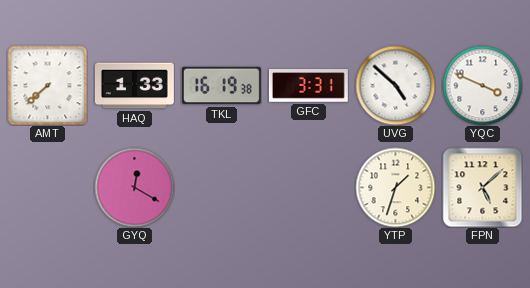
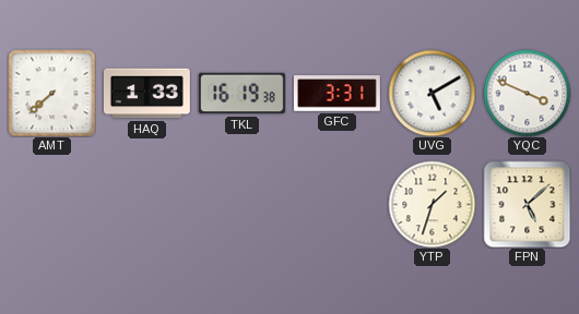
UVG: 4:52 -> 5:10
GYQ: 12:20 -> none
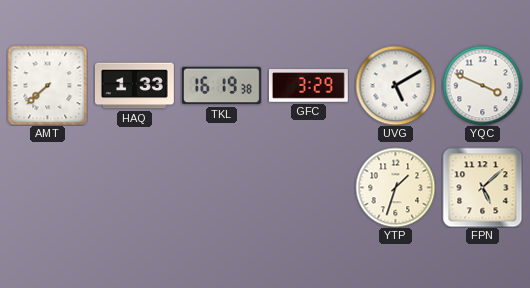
GFC: 3:31 -> 3:29
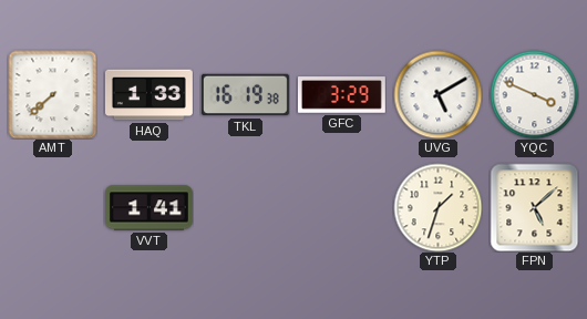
VVT: none -> 1:41
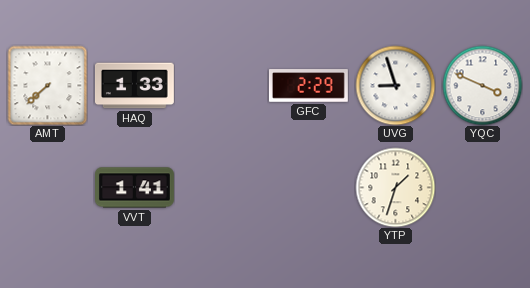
TKL: 16:19 -> none
GFC: 3:29 -> 2:29
UVG: 5:10 -> 8:57
FPN: 5:08 -> none
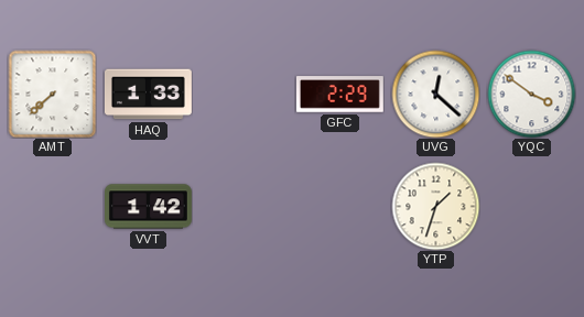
UVG: 8:57 -> 12:22
YQC: 3:49 -> 3:51
VVT: 1:41 -> 1:42
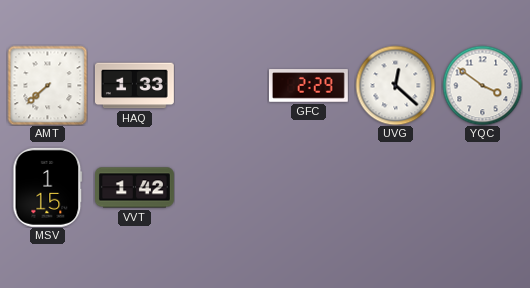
MSV: none -> 1:15
YTP: 1:33 -> none
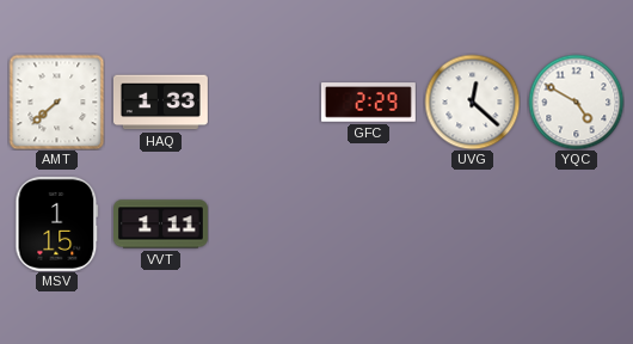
YQC: 3:51 -> 4:50
VVT: 1:42 -> 1:11
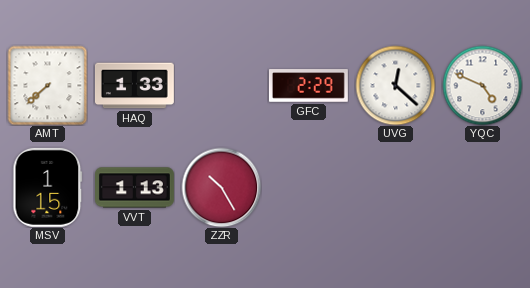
YQC: 4:50 -> 4:49
VVT: 1:11 -> 1:13
ZZR: none -> 10:25
